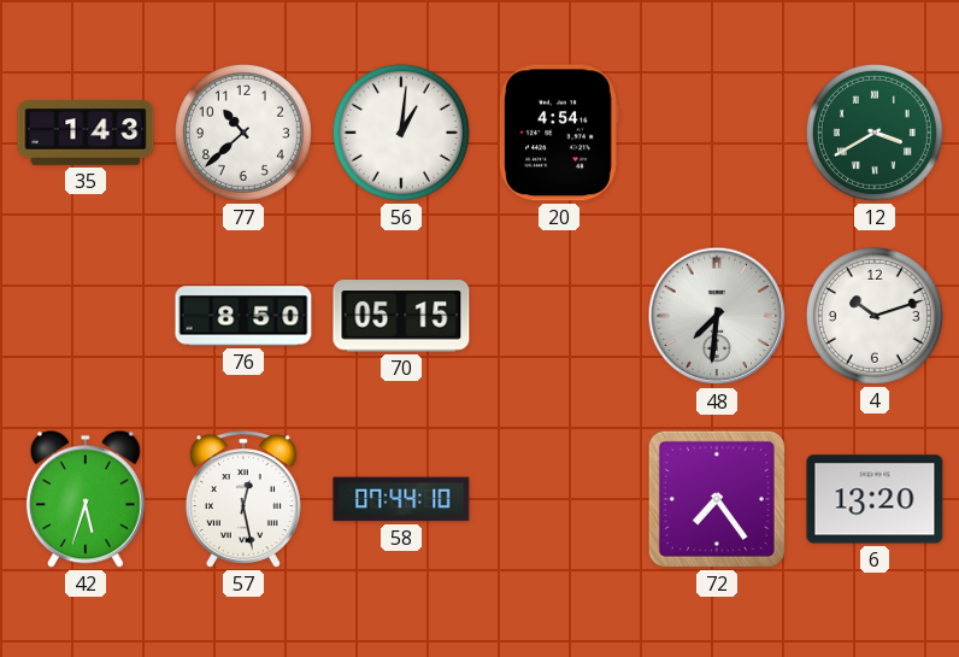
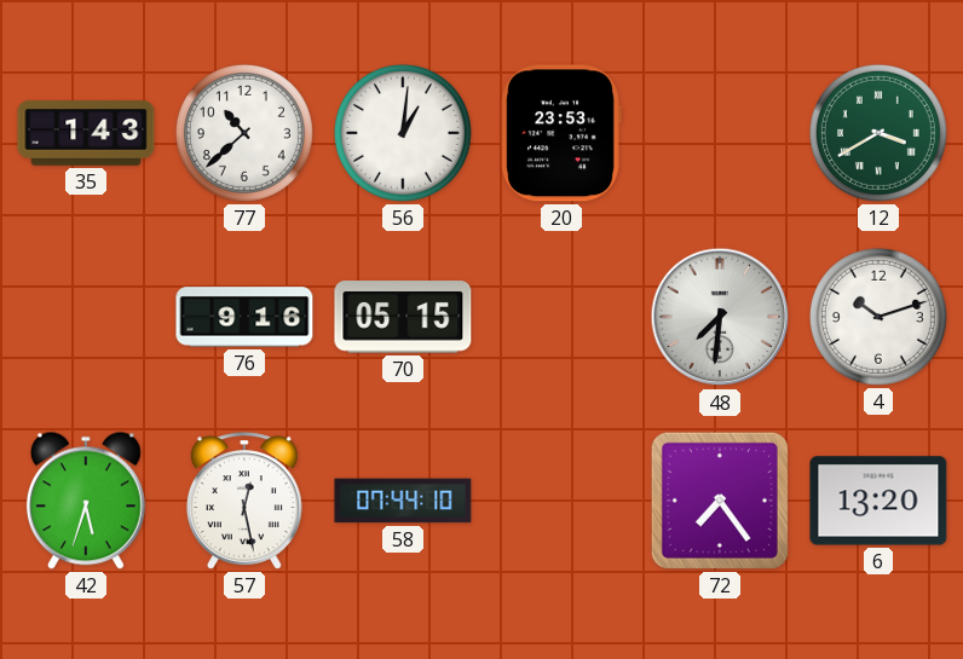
20: 4:54 -> 23:53
76: 8:50 -> 9:16
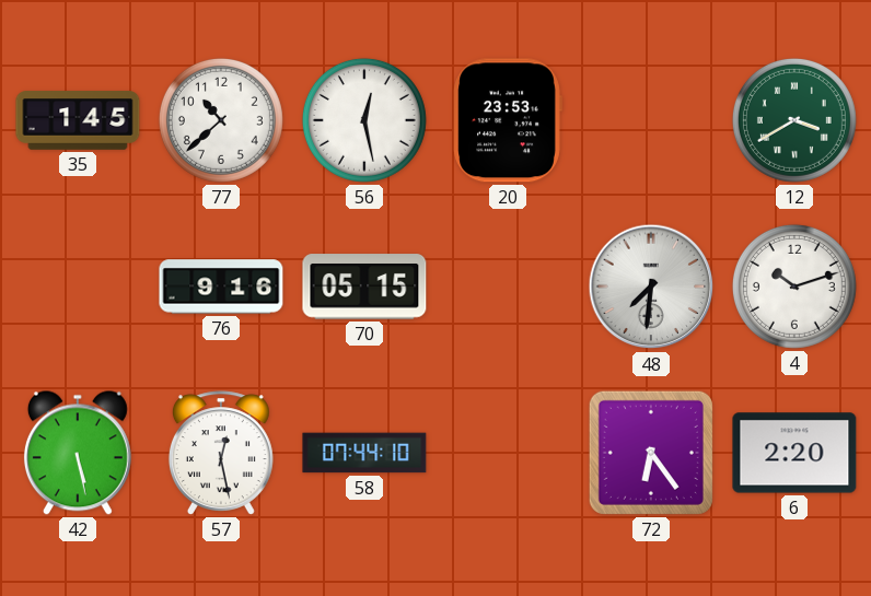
35: 1:43 -> 1:45
56: 1:01 -> 12:28
42: 5:33 -> 5:28
72: 7:24 -> 6:24
6: 13:20 -> 2:20
